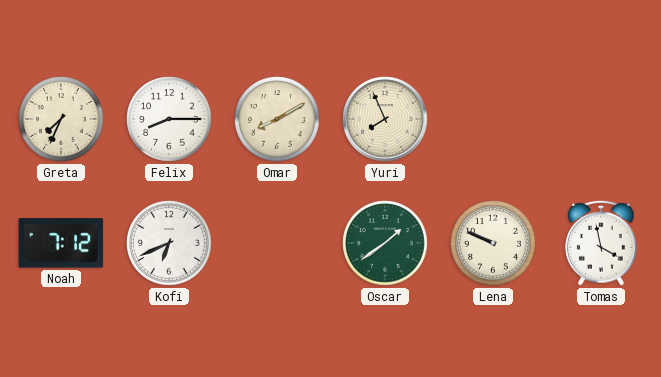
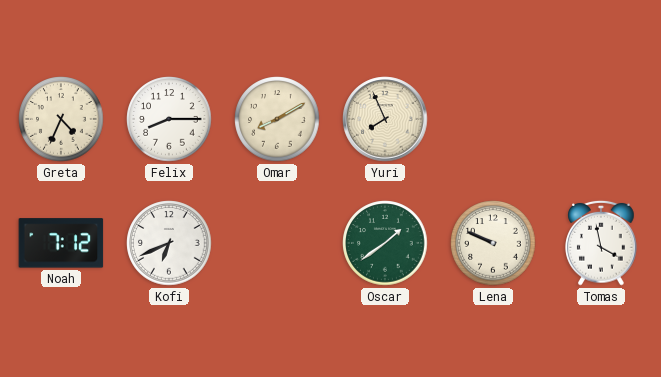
Greta: 7:34 -> 4:34
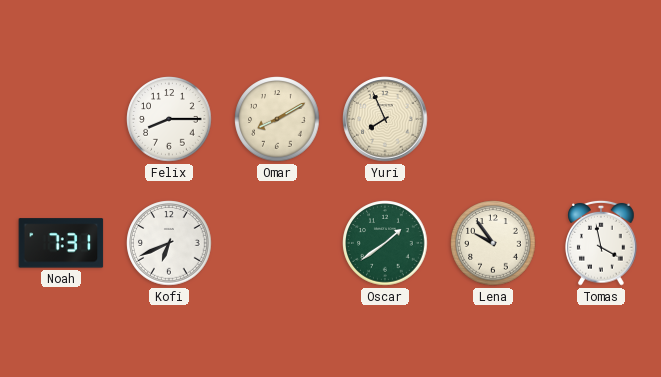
Greta: 4:34 -> none
Noah: 7:12 -> 7:31
Lena: 9:49 -> 9:54
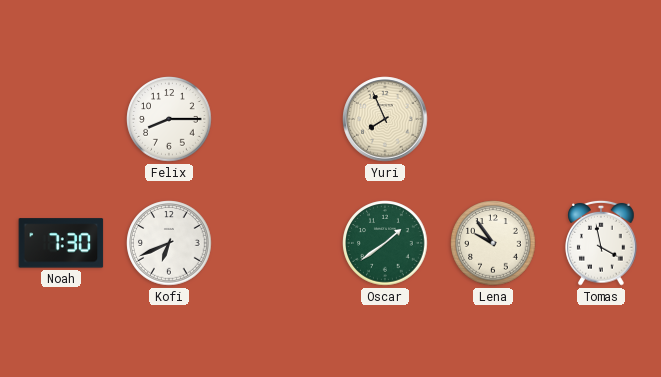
Omar: 8:10 -> none
Noah: 7:31 -> 7:30
